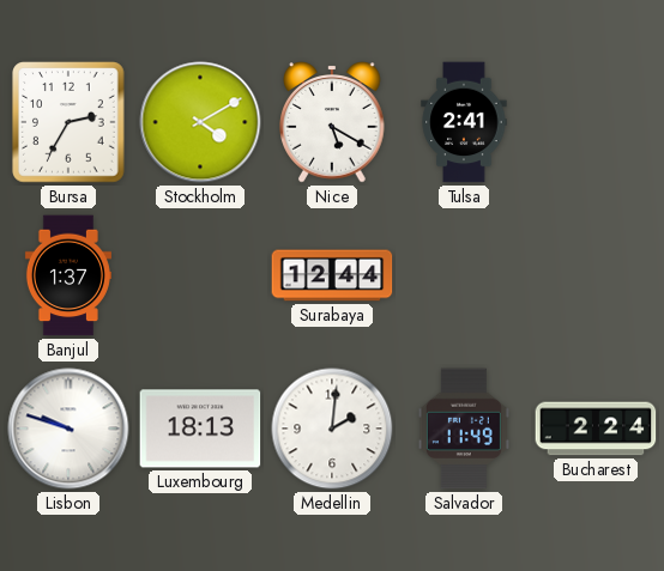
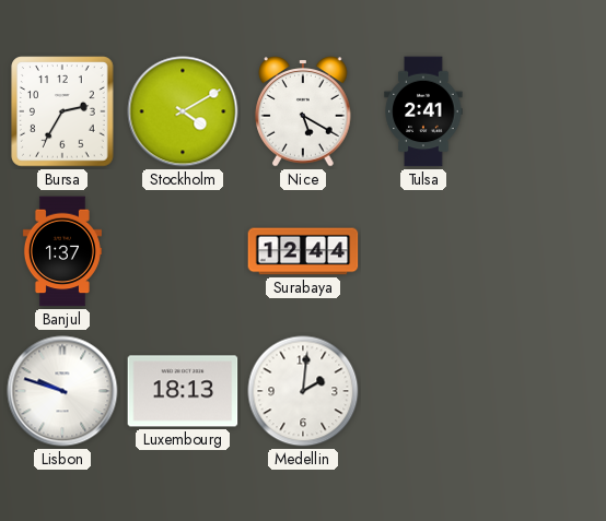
Salvador: 11:49 -> none
Bucharest: 2:24 -> none
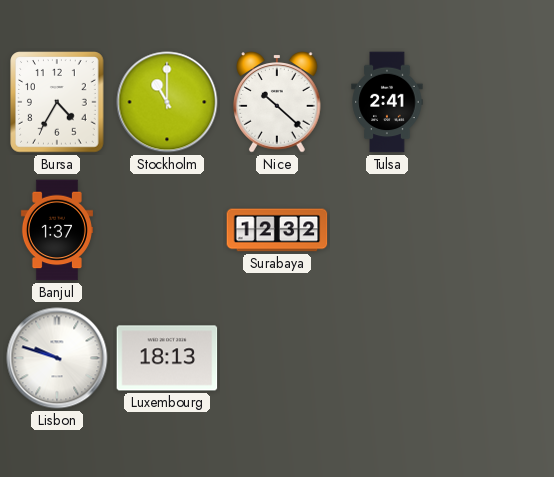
Bursa: 2:35 -> 4:35
Stockholm: 4:10 -> 11:00
Nice: 5:20 -> 10:22
Surabaya: 12:44 -> 12:32
Medellin: 2:01 -> none
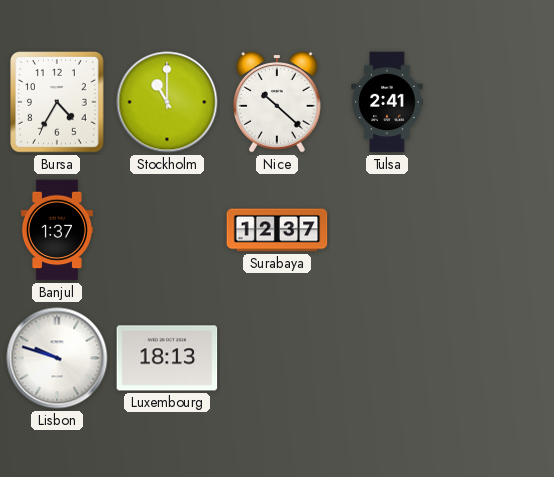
Surabaya: 12:32 -> 12:37
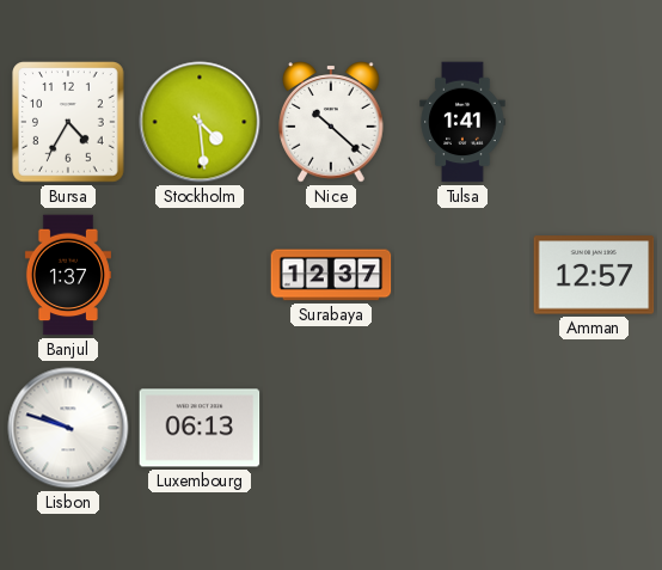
Stockholm: 11:00 -> 4:29
Tulsa: 2:41 -> 1:41
Amman: none -> 12:57
Luxembourg: 18:13 -> 06:13
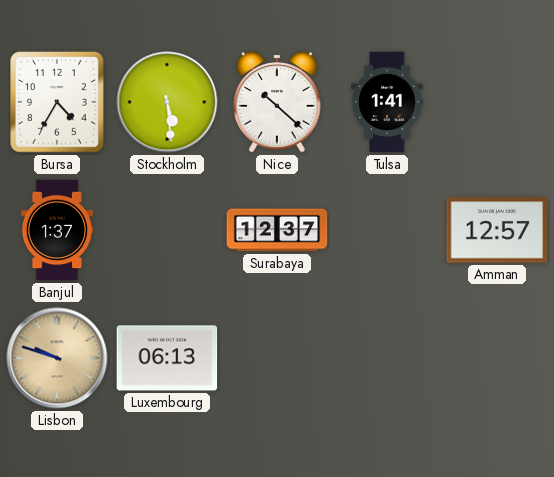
Stockholm: 4:29 -> 5:29
Lisbon dial: white -> champagne
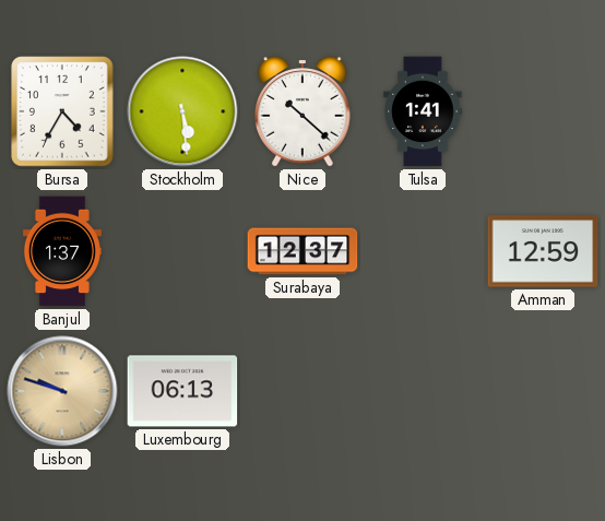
Amman: 12:57 -> 12:59
